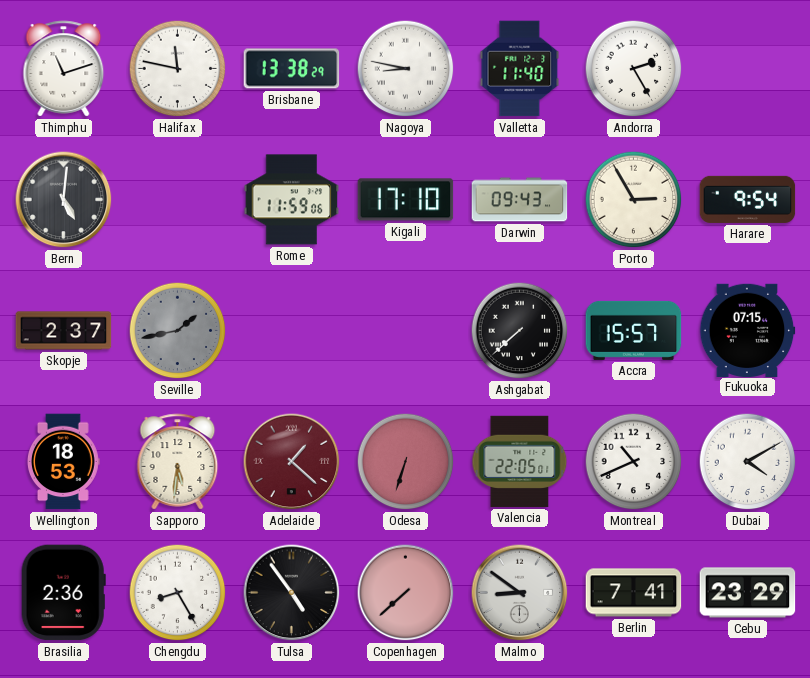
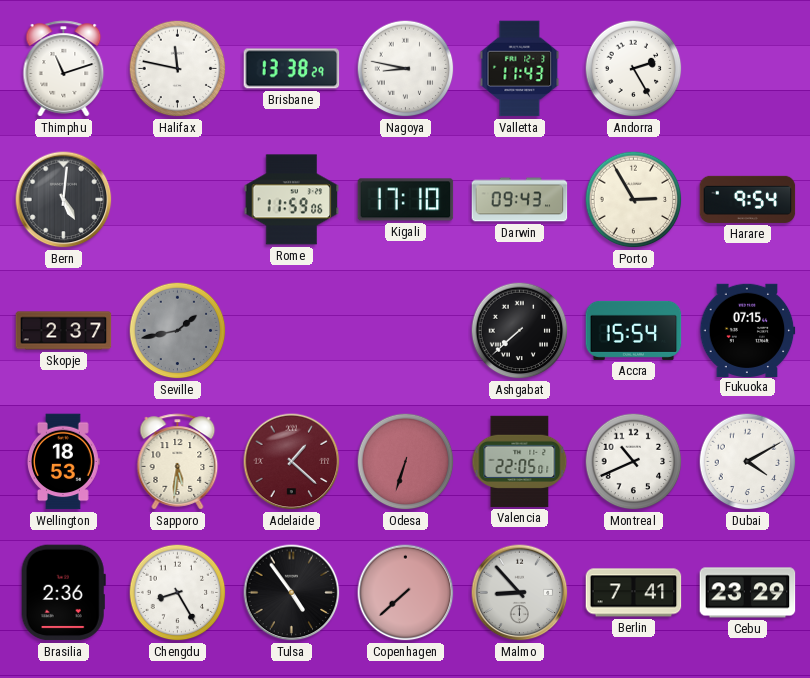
Valletta: 11:40 -> 11:43
Accra: 15:57 -> 15:54
Malmo: 8:51 -> 8:53
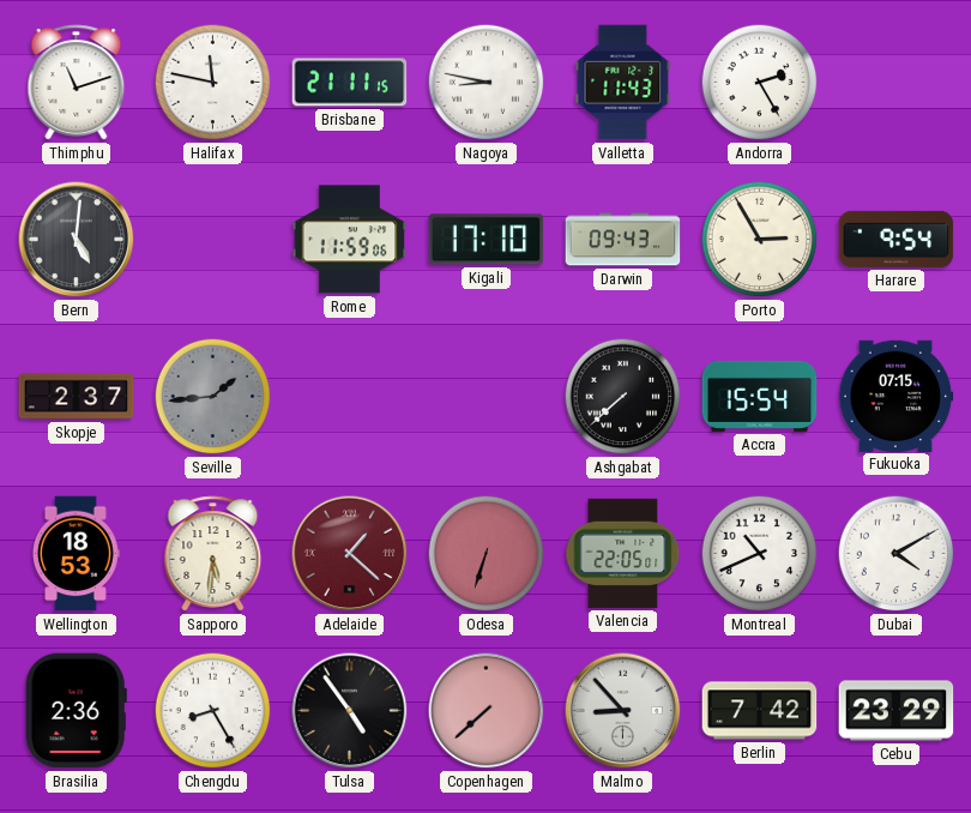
Brisbane: 13:38 -> 21:11
Seville: 1:43 -> 1:44
Berlin: 7:41 -> 7:42
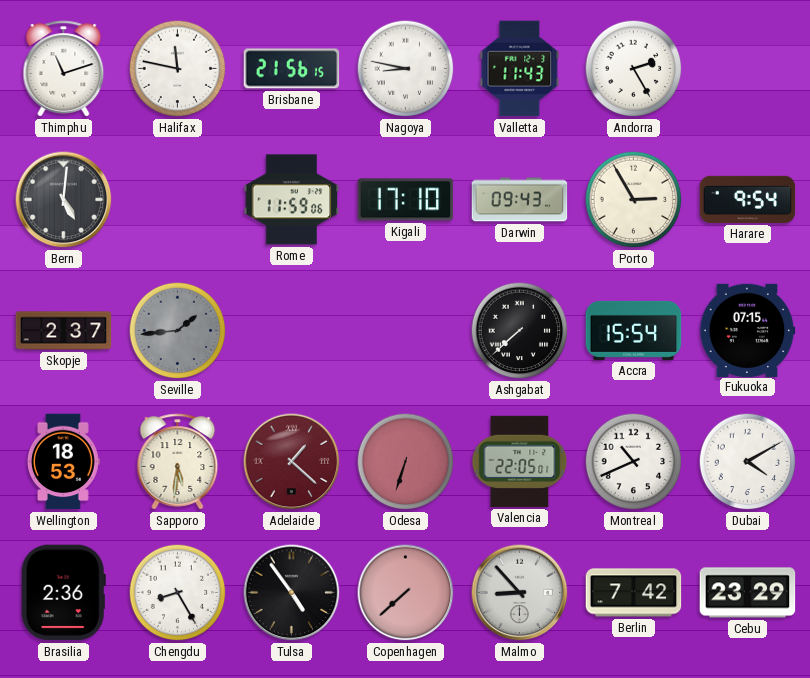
Brisbane: 21:11 -> 21:56
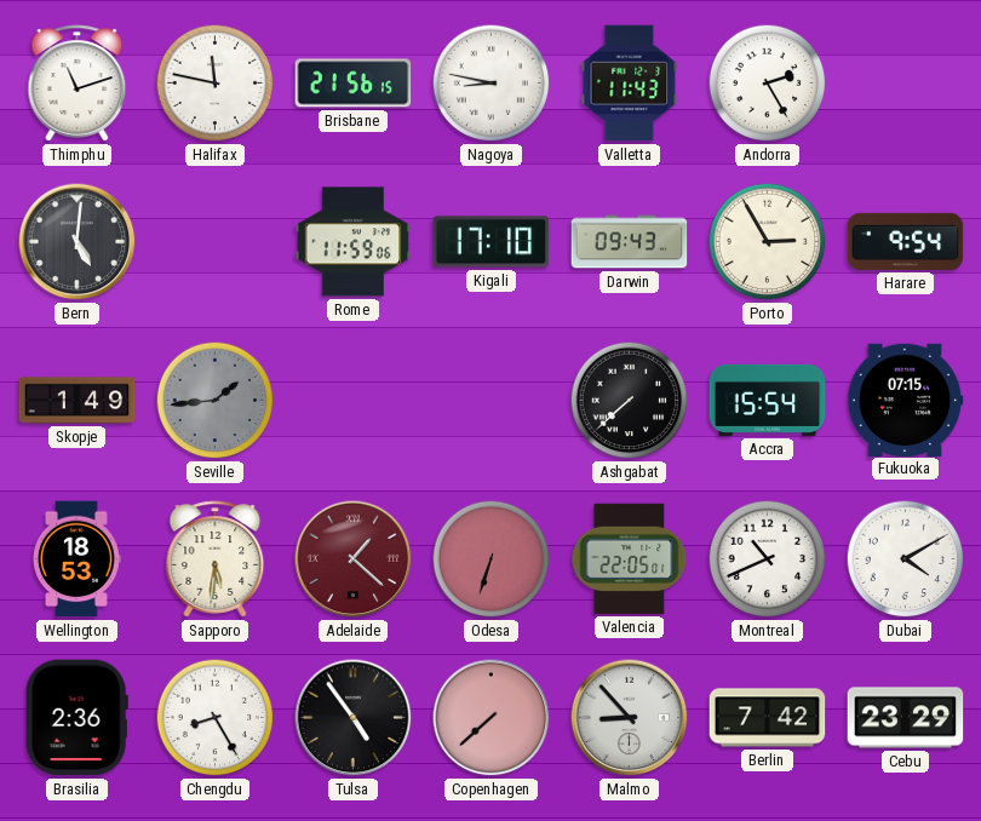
Skopje: 2:37 -> 1:49
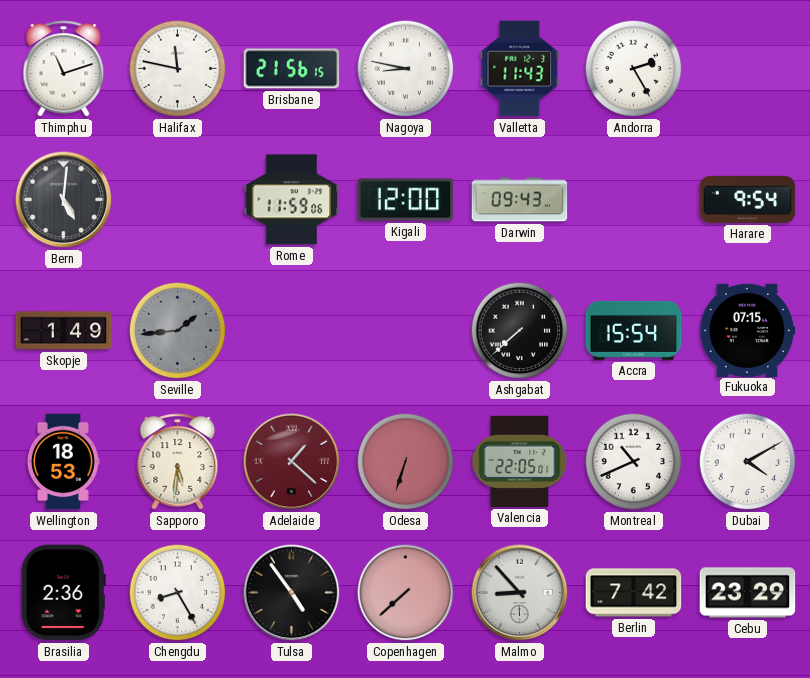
Kigali: 17:10 -> 12:00
Porto: 2:55 -> none
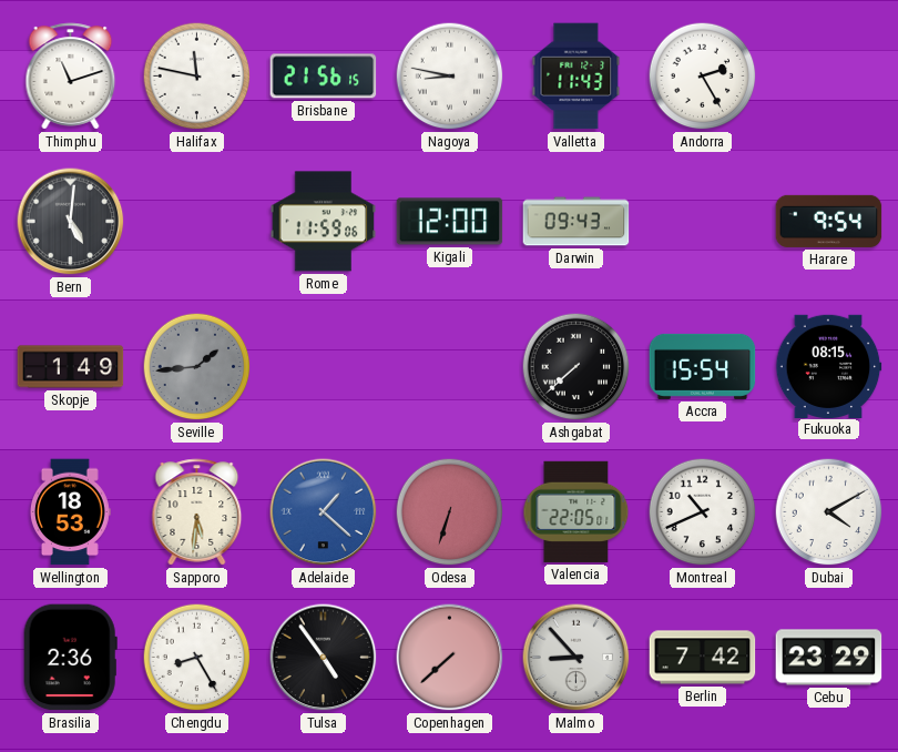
Fukuoka: 07:15 -> 08:15
Adelaide dial: burgundy -> blue
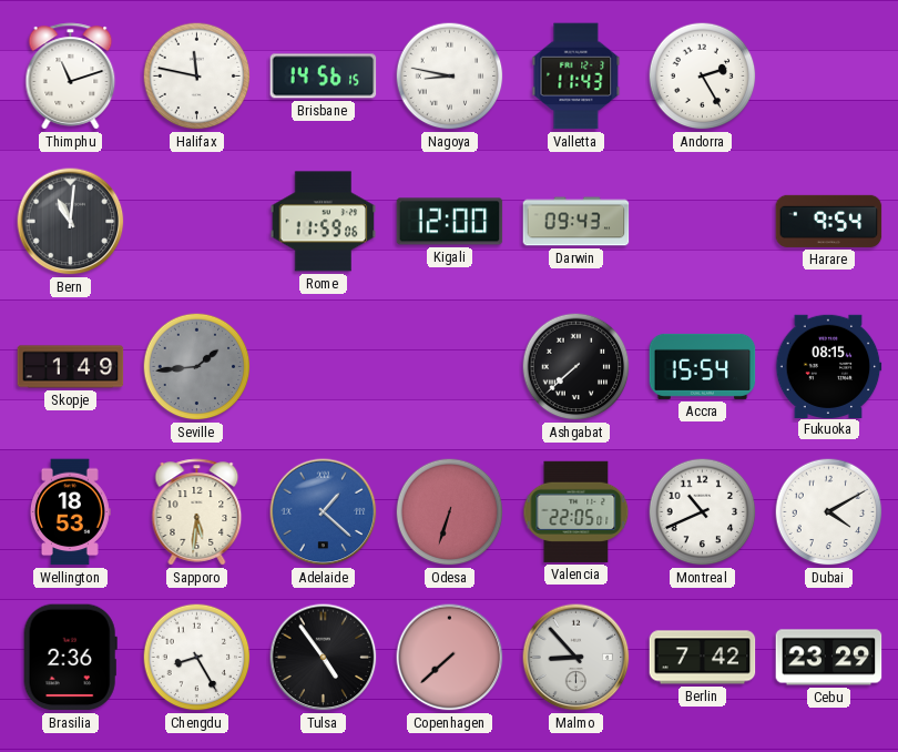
Brisbane: 21:56 -> 14:56
Bern: 5:01 -> 11:01
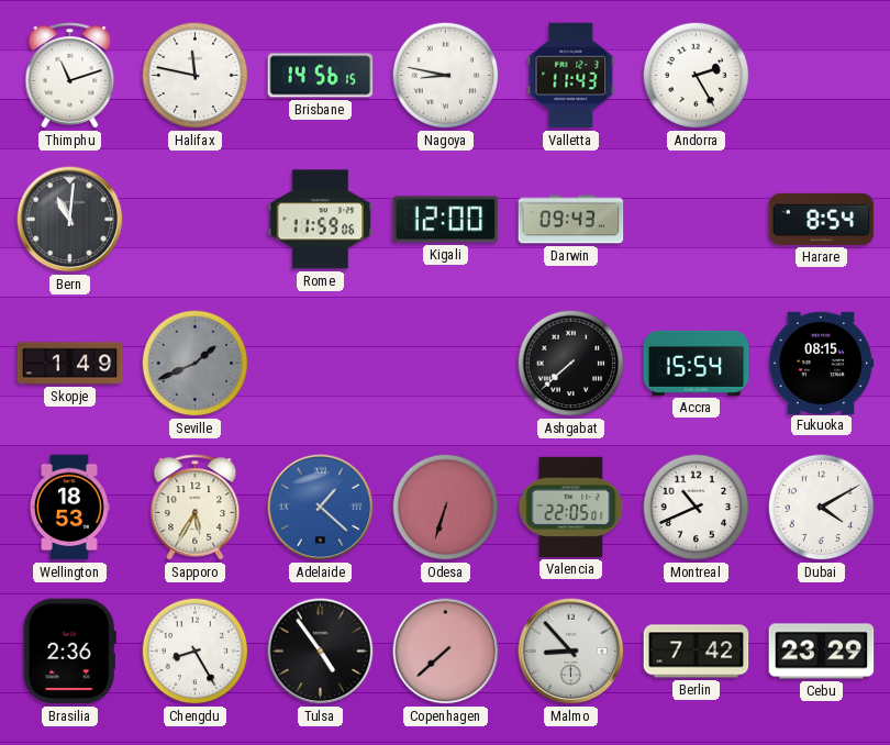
Harare: 9:54 -> 8:54
Seville: 1:44 -> 1:41
Sapporo: 5:31 -> 5:35
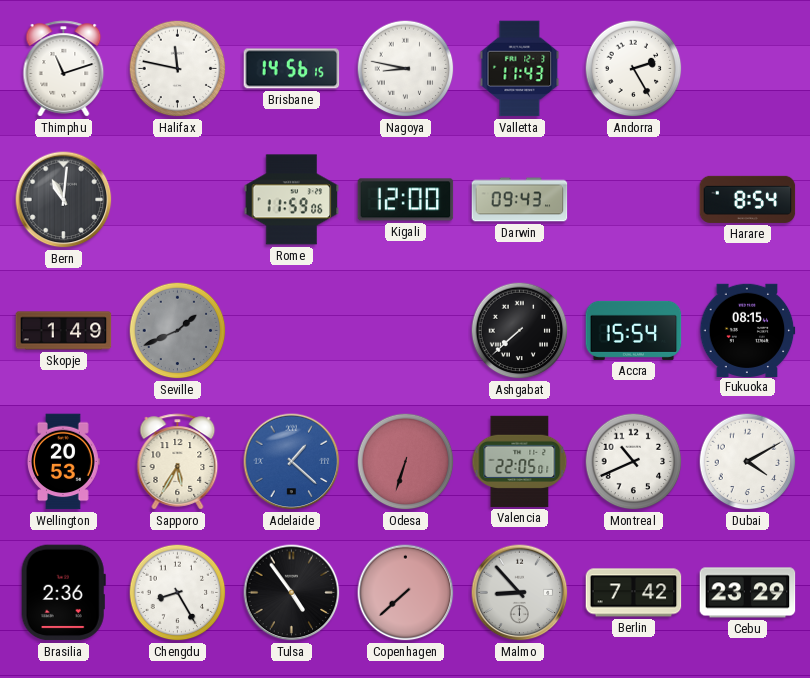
Wellington: 18:53 -> 20:53
